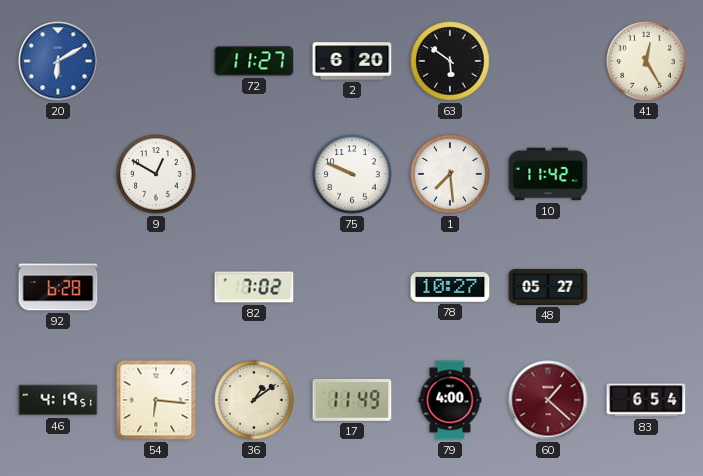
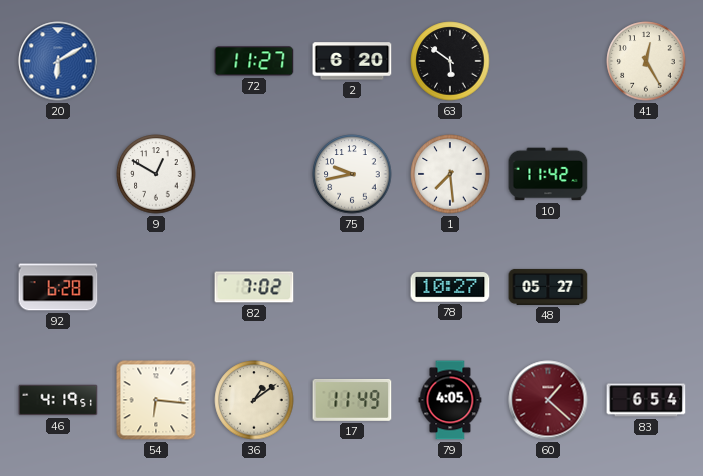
75: 9:49 -> 9:43
79: 4:00 -> 4:05
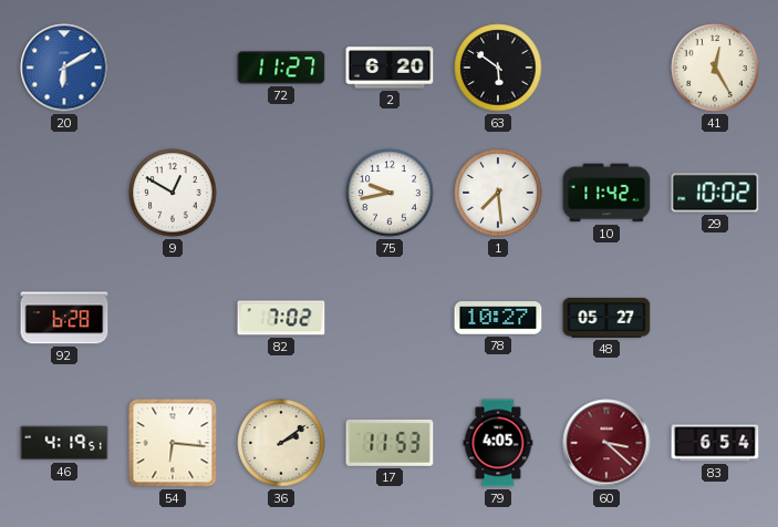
29: none -> 10:02
36: 1:09 -> 2:09
17: 11:49 -> 11:53
60: 1:22 -> 3:22
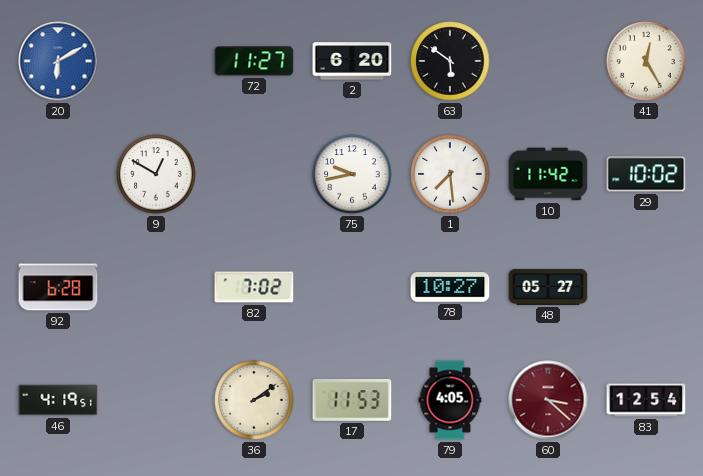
54: 6:16 -> none
83: 6:54 -> 12:54
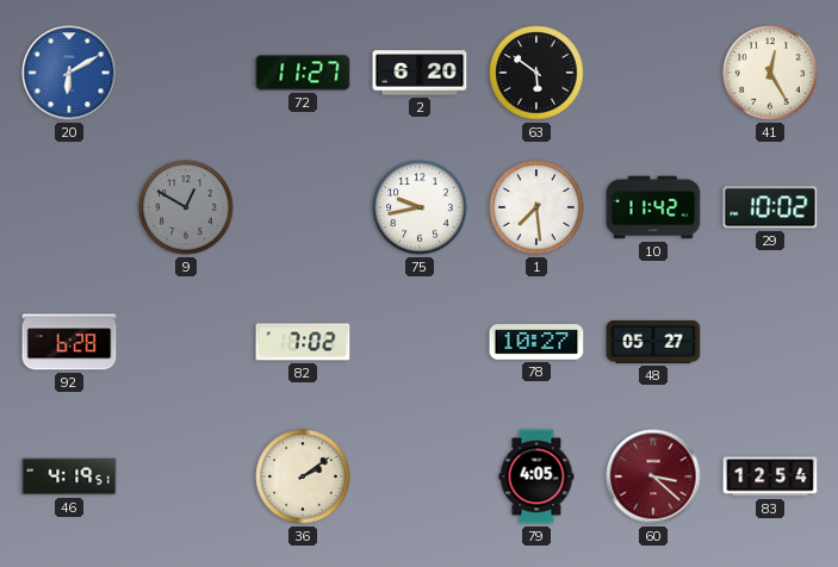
9 dial: white -> grey
17: 11:53 -> none
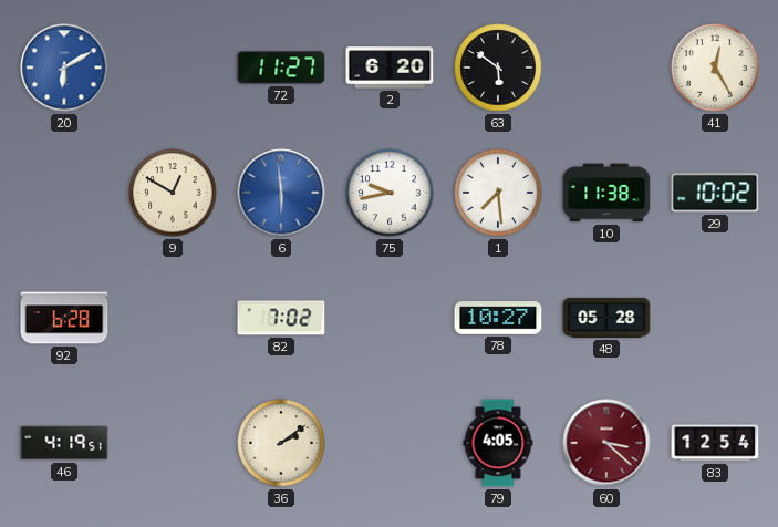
9 dial: grey -> cream
6: none -> 5:59
10: 11:42 -> 11:38
48: 05:27 -> 05:28
